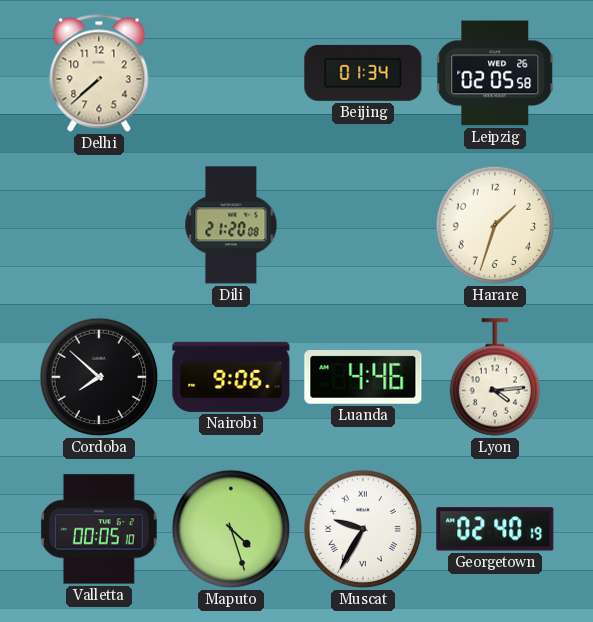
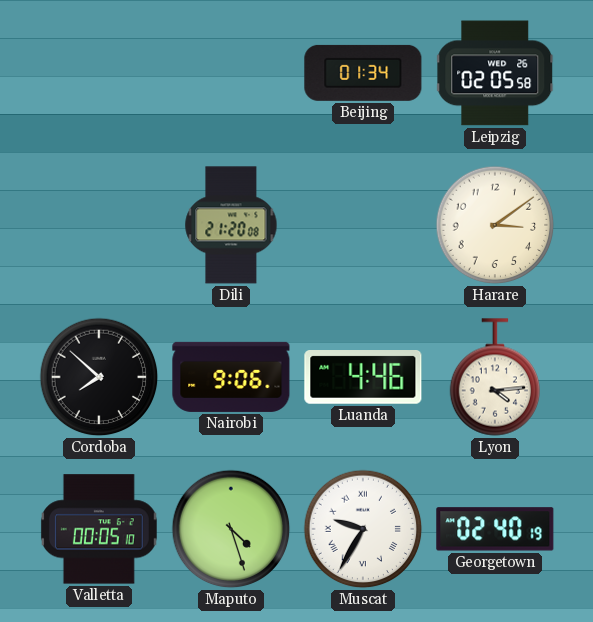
Delhi: 7:38 -> none
Harare: 1:33 -> 3:09
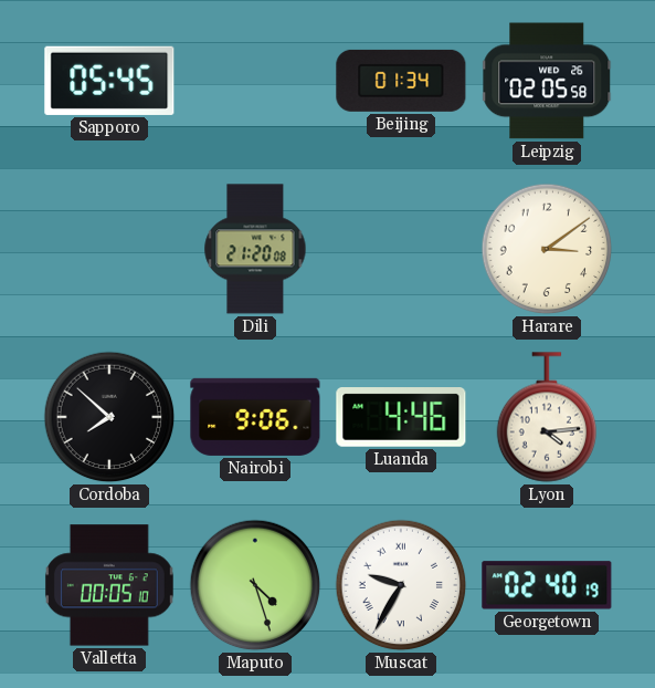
Sapporo: none -> 05:45
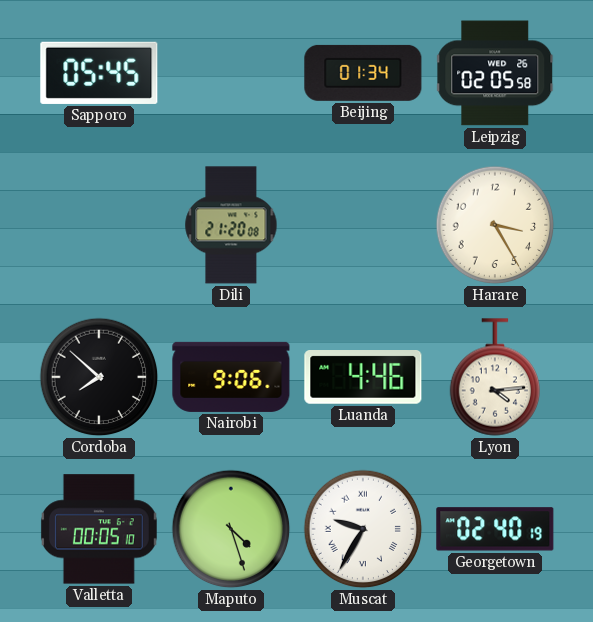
Harare: 3:09 -> 3:25
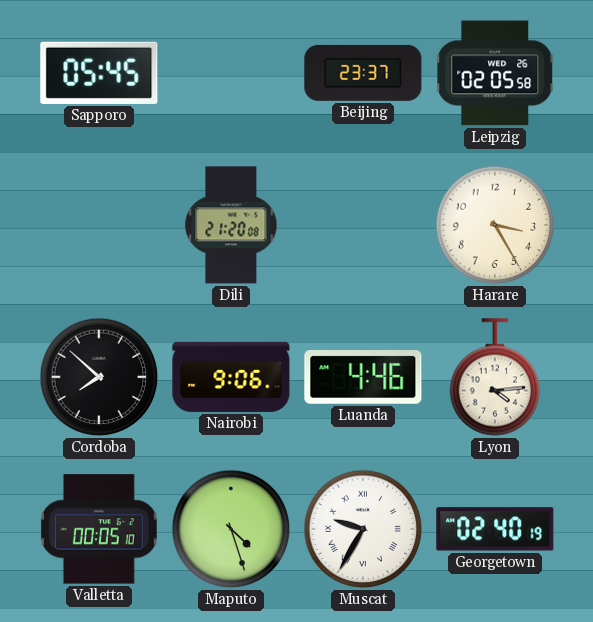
Beijing: 01:34 -> 23:37
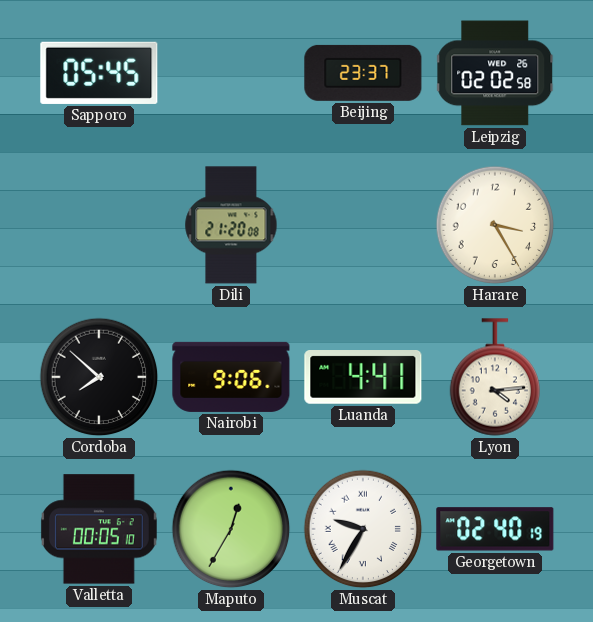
Leipzig: 02:05 -> 02:02
Luanda: 4:46 -> 4:41
Maputo: 4:27 -> 12:35
